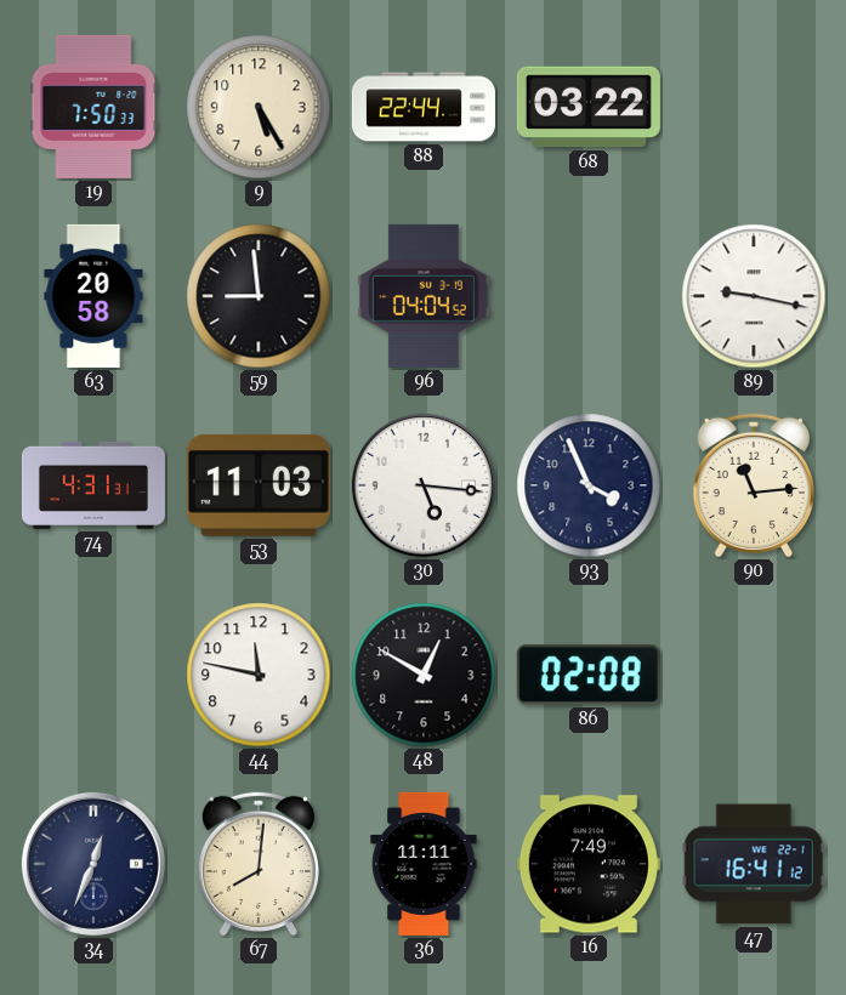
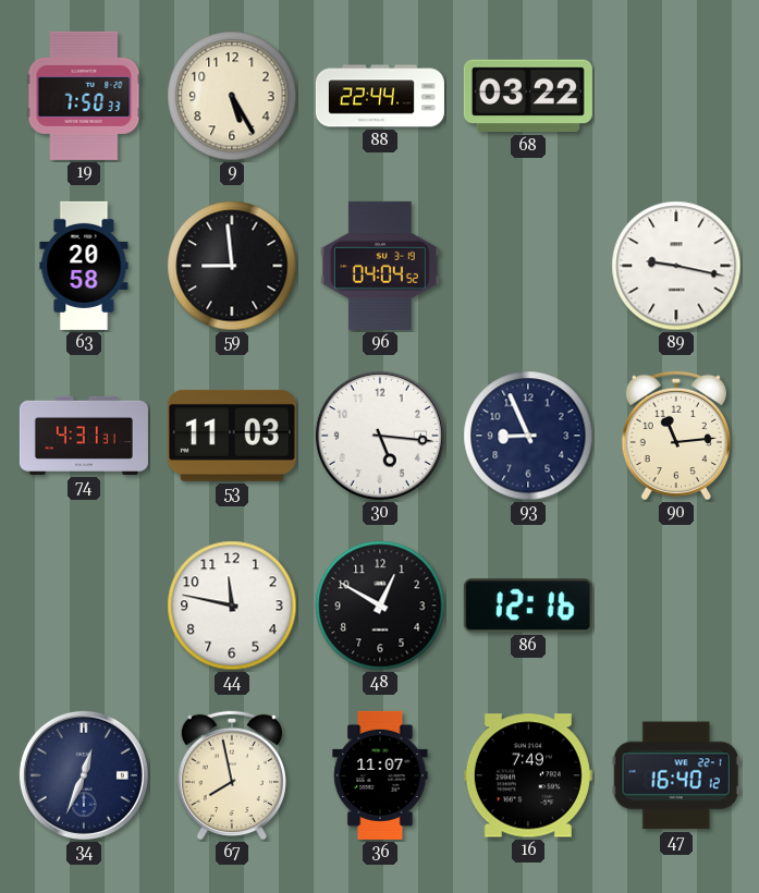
93: 3:56 -> 8:56
86: 02:08 -> 12:16
67: 8:01 -> 7:58
36: 11:11 -> 11:07
47: 16:41 -> 16:40
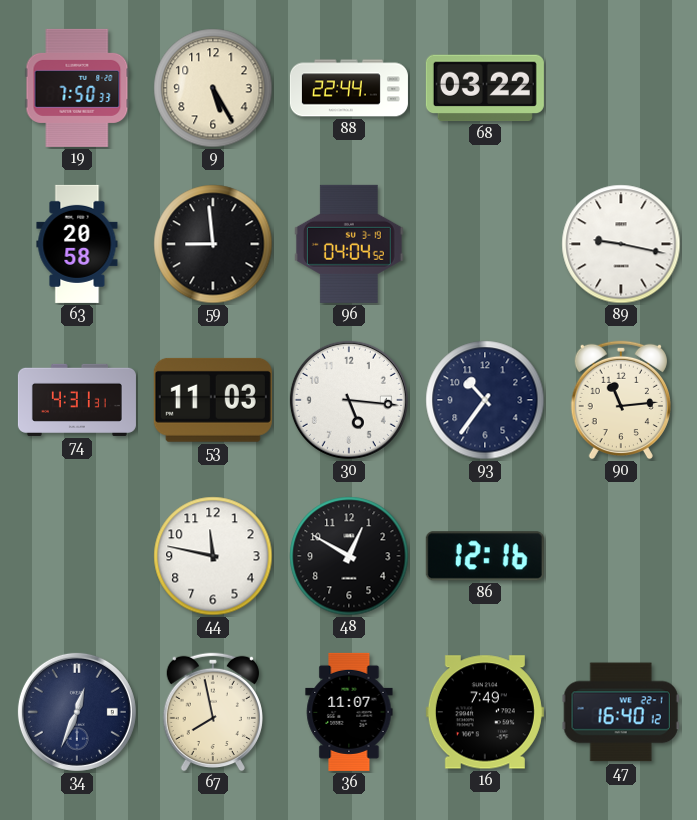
93: 8:56 -> 10:36
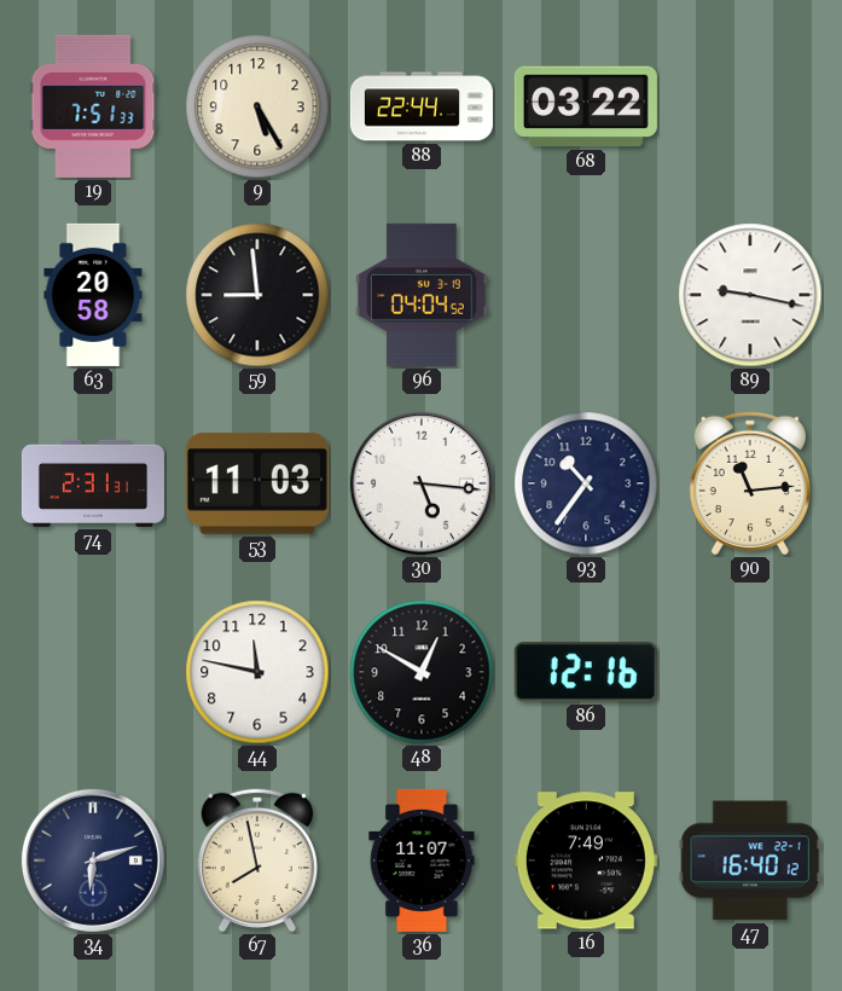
19: 7:50 -> 7:51
74: 4:31 -> 2:31
34: 12:34 -> 6:12
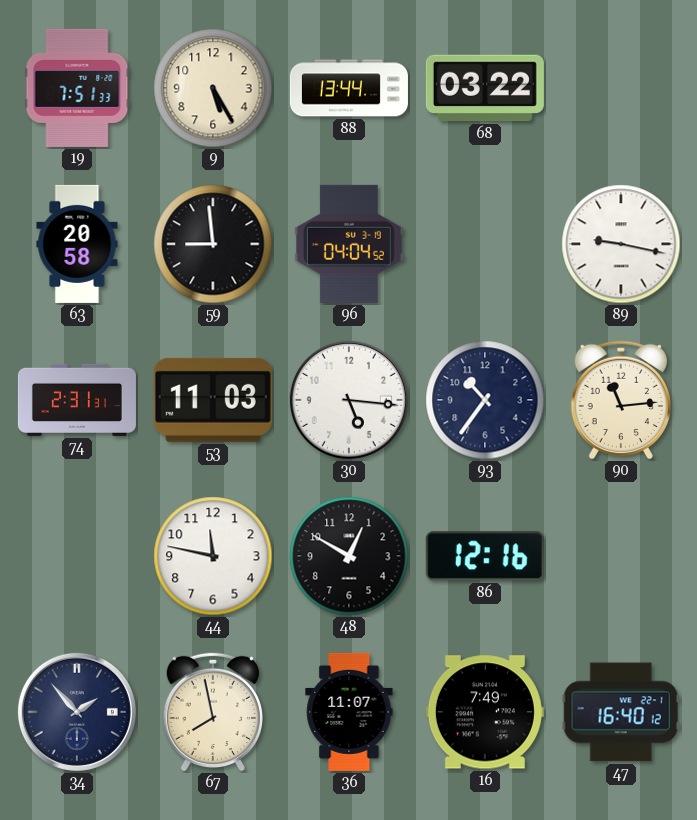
88: 22:44 -> 13:44
34: 6:12 -> 1:53
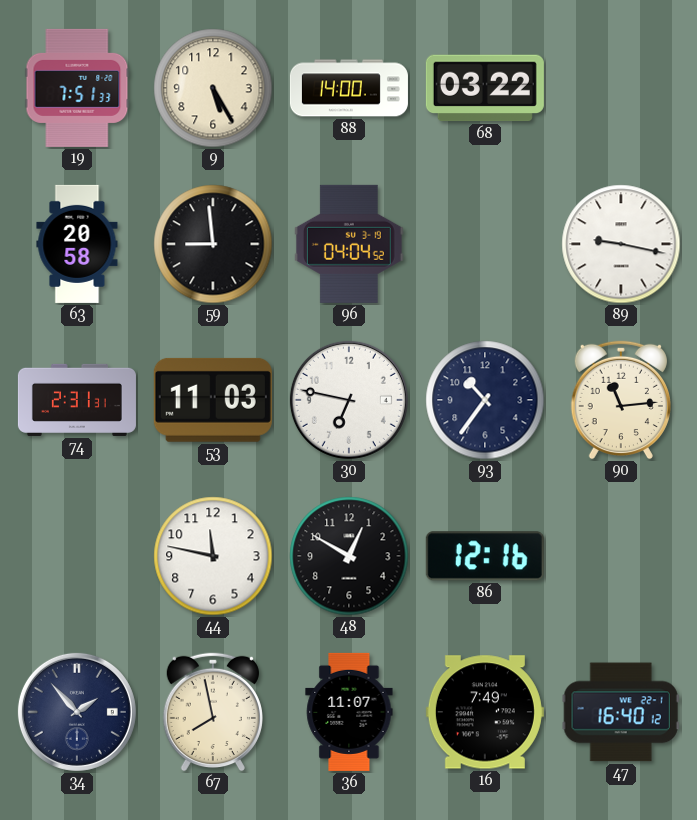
88: 13:44 -> 14:00
30: 5:16 -> 6:47
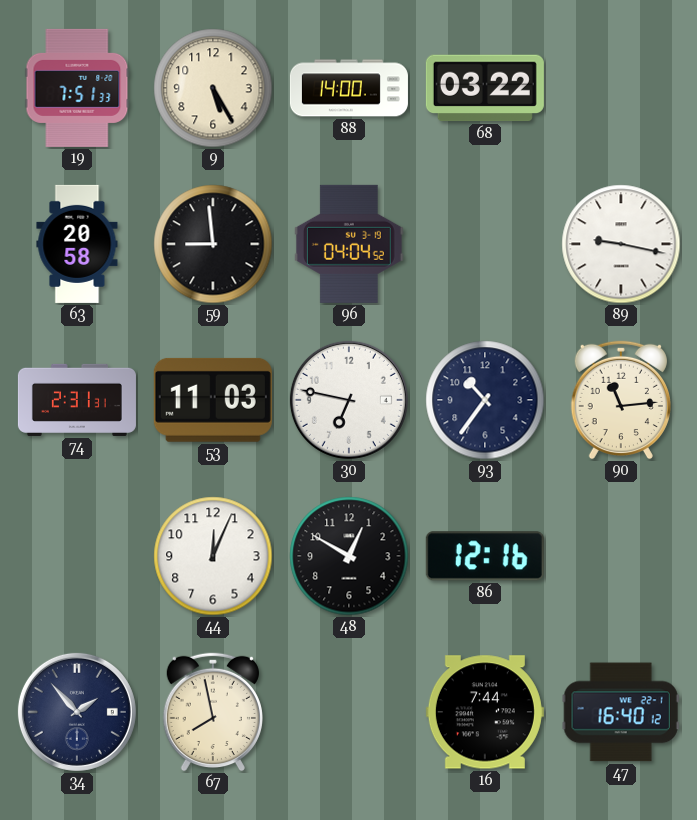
44: 11:47 -> 12:04
36: 11:07 -> none
16: 7:49 -> 7:44
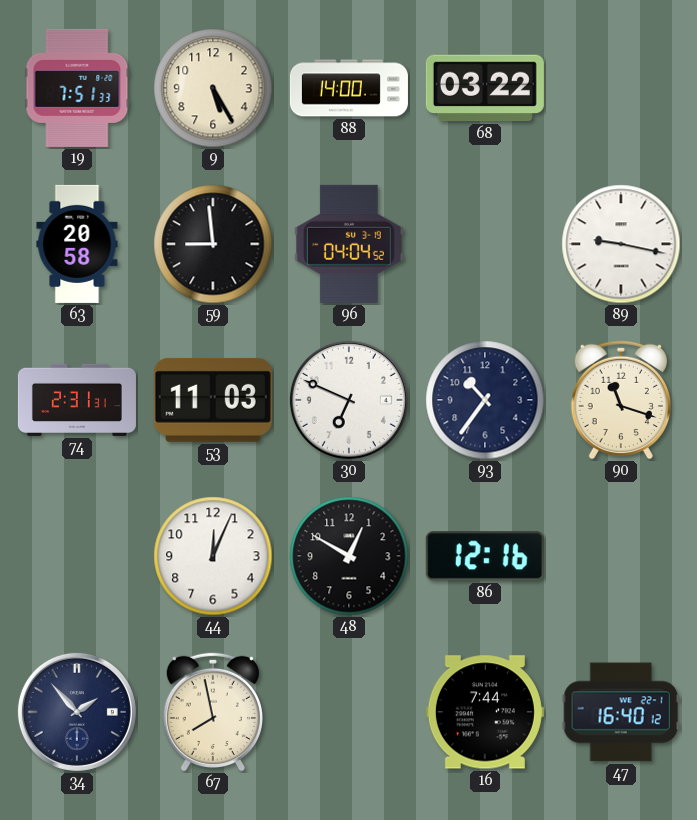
30: 6:47 -> 6:49
90: 11:14 -> 11:18
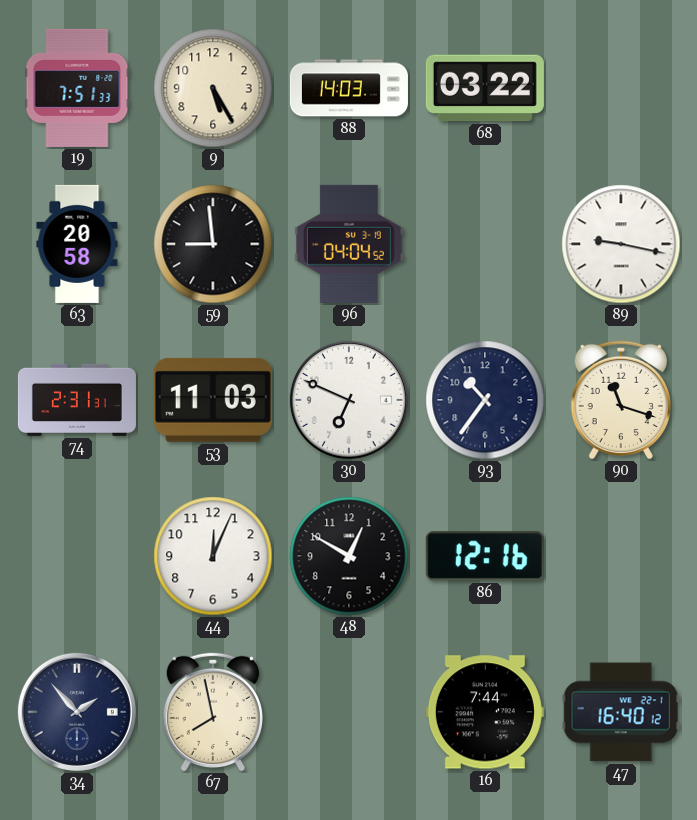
88: 14:00 -> 14:03
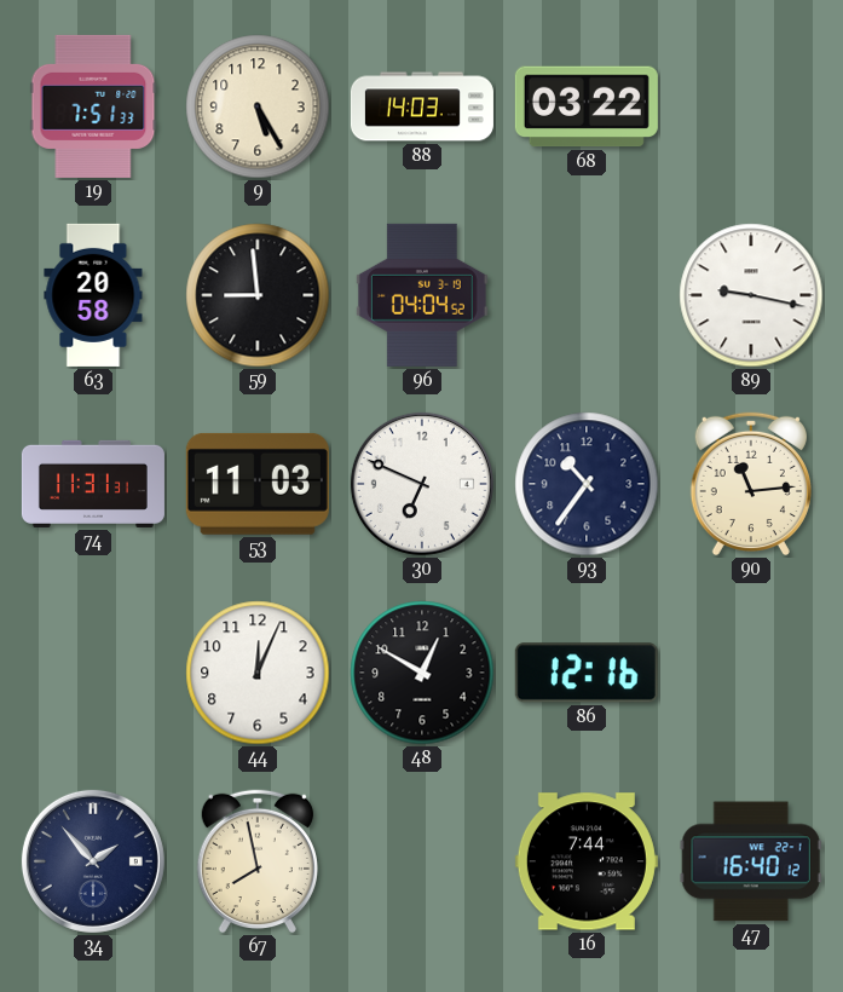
74: 2:31 -> 11:31
90: 11:18 -> 11:14
